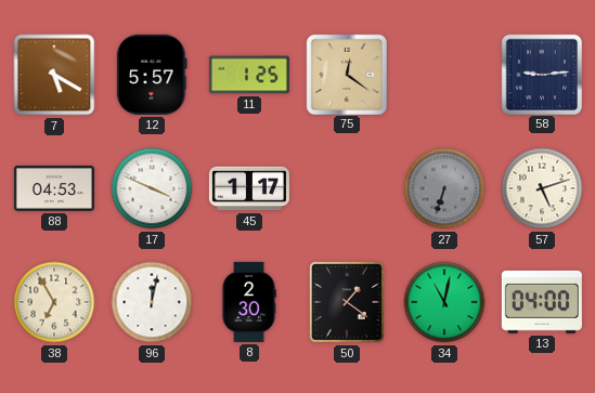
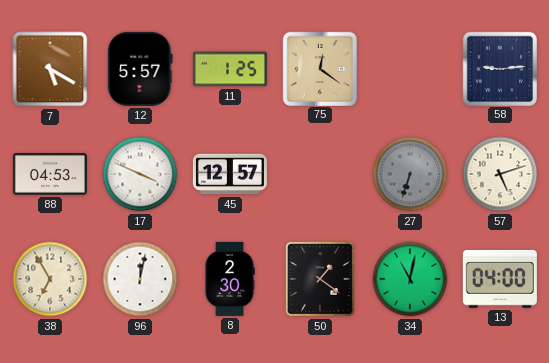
45: 1:17 -> 12:57
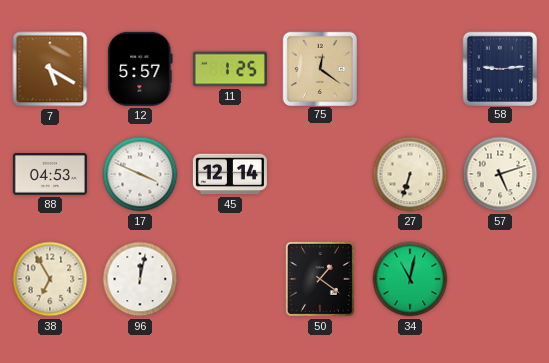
45: 12:57 -> 12:14
27 dial: grey -> cream
8: 2:30 -> none
13: 04:00 -> none
